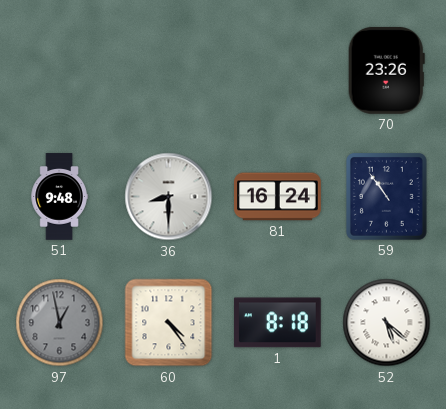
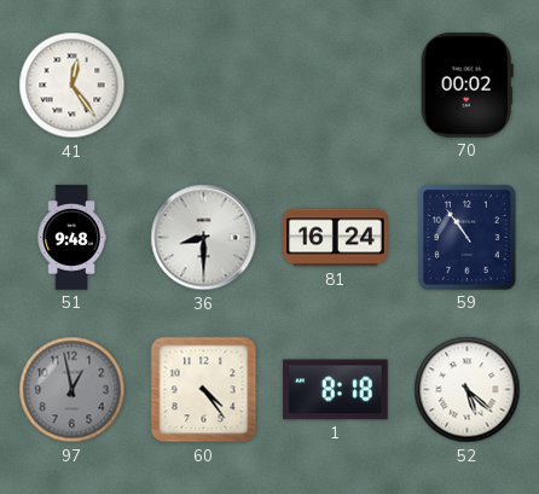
41: none -> 12:24
70: 23:26 -> 00:02
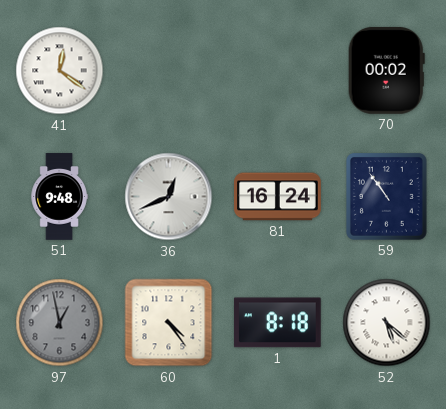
41: 12:24 -> 12:21
36: 8:30 -> 12:41
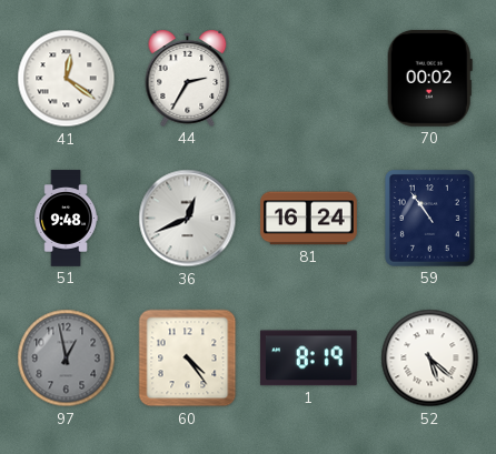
44: none -> 2:35
1: 8:18 -> 8:19
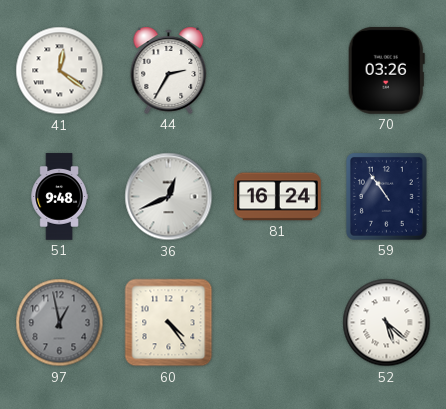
70: 00:02 -> 03:26
1: 8:19 -> none
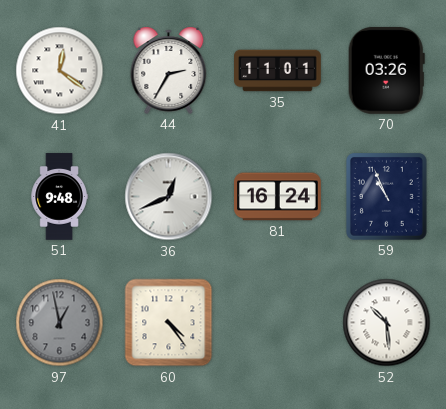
35: none -> 11:01
59: 10:54 -> 10:56
52: 5:22 -> 10:29
